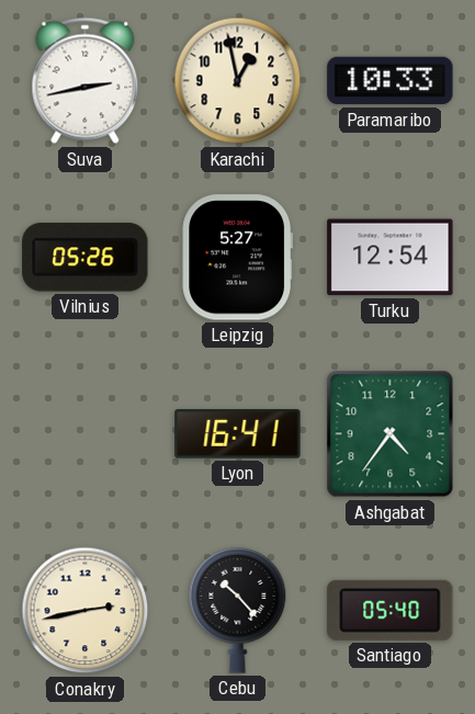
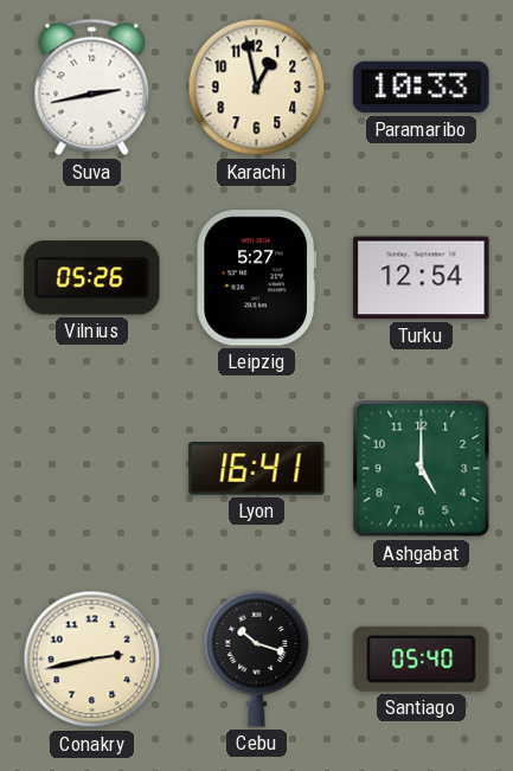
Ashgabat: 4:36 -> 5:00
Cebu: 10:23 -> 10:18
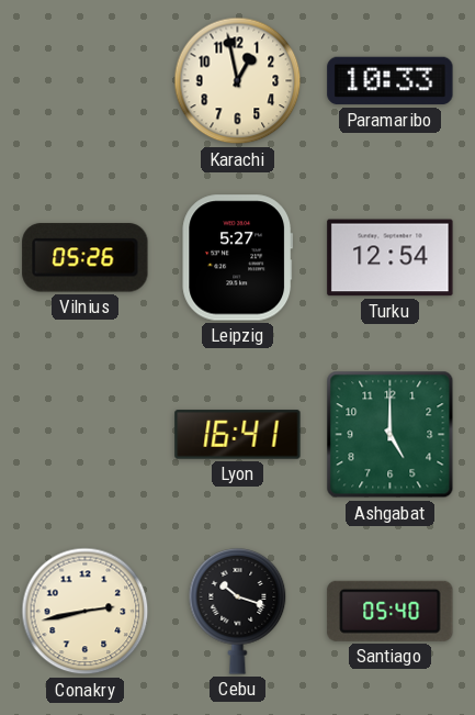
Suva: 2:43 -> none
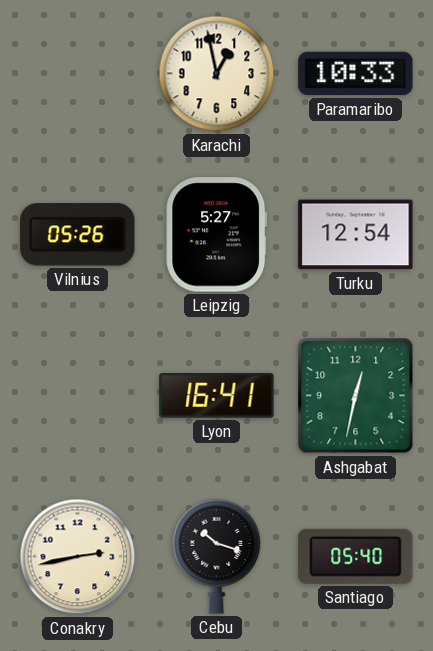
Ashgabat: 5:00 -> 12:32
